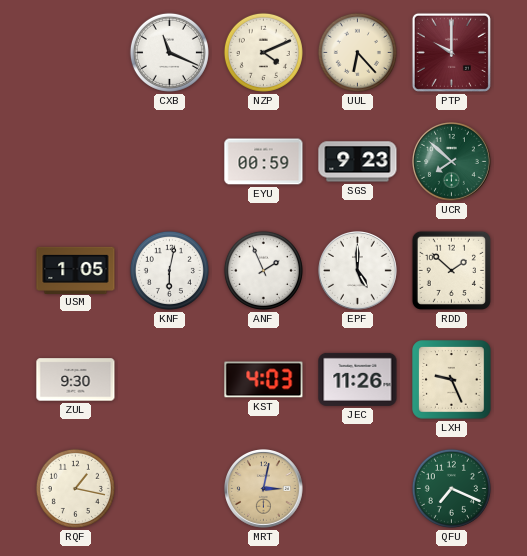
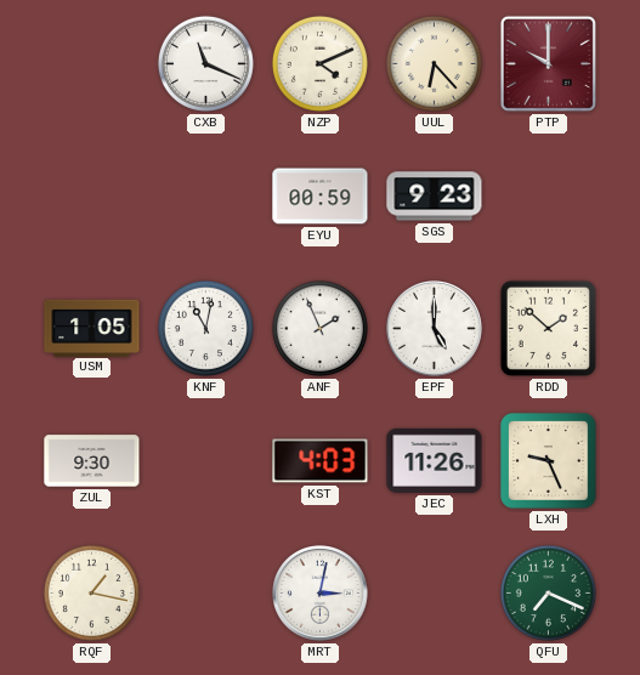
UCR: 7:52 -> none
KNF: 6:02 -> 11:02
MRT dial: champagne -> white
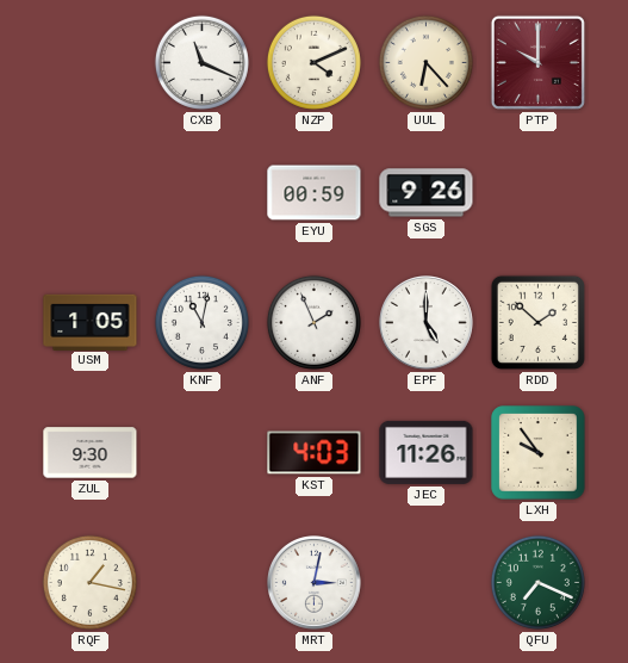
SGS: 9:23 -> 9:26
LXH: 9:26 -> 9:54
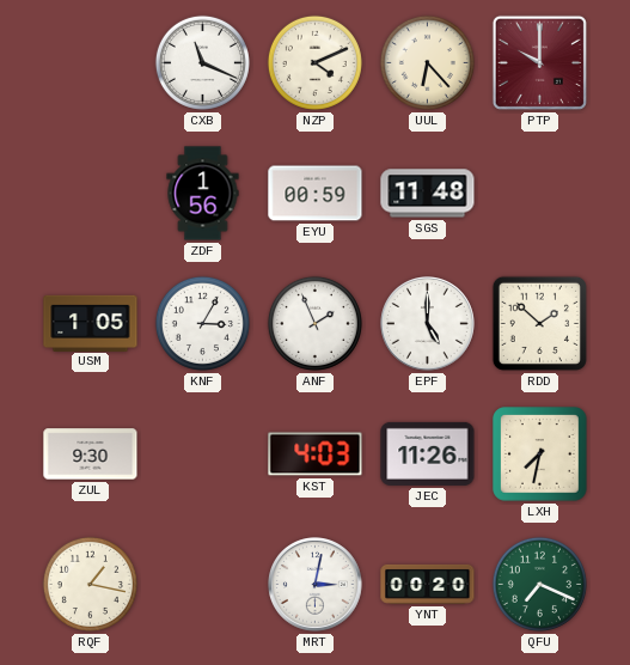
ZDF: none -> 1:56
SGS: 9:26 -> 11:48
KNF: 11:02 -> 3:05
LXH: 9:54 -> 7:32
YNT: none -> 00:20
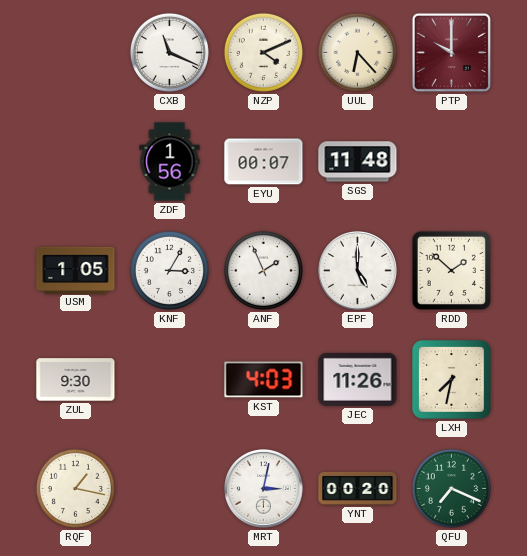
EYU: 00:59 -> 00:07
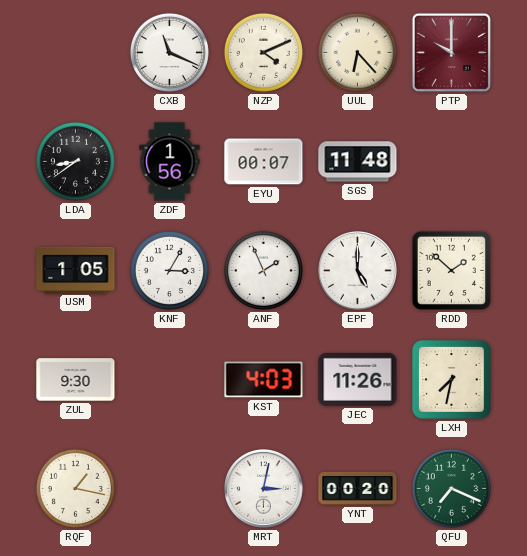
LDA: none -> 8:39
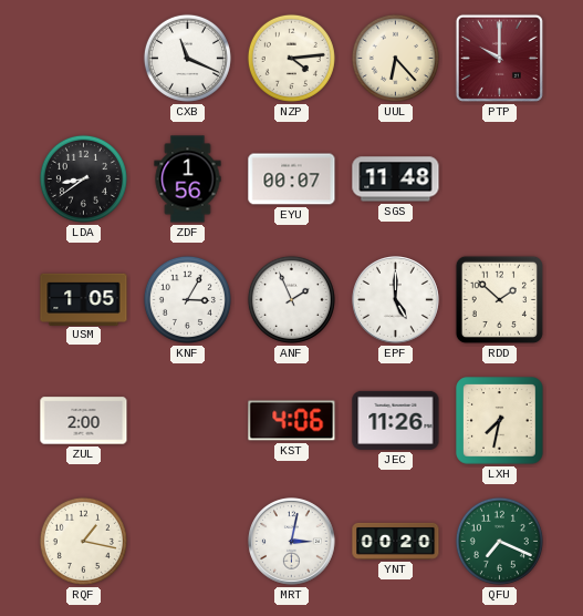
NZP: 4:11 -> 4:14
ZUL: 9:30 -> 2:00
KST: 4:03 -> 4:06
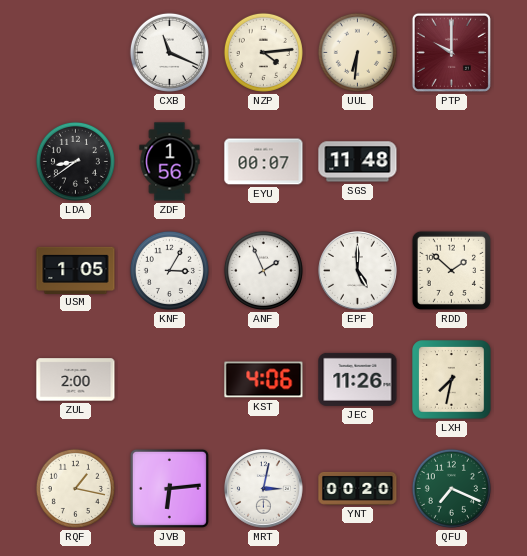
UUL: 6:23 -> 6:31
JVB: none -> 6:14
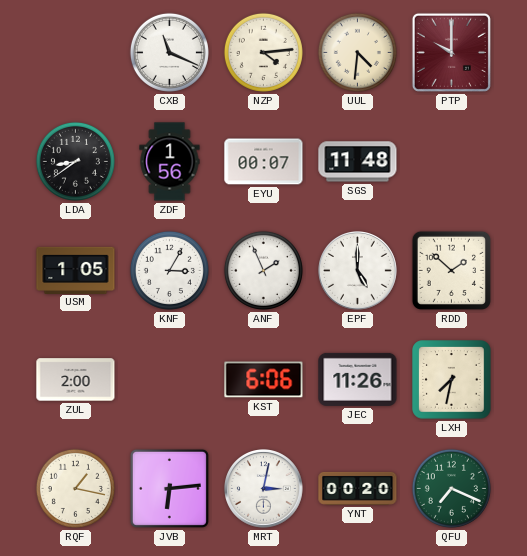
UUL: 6:31 -> 4:31
KST: 4:06 -> 6:06
